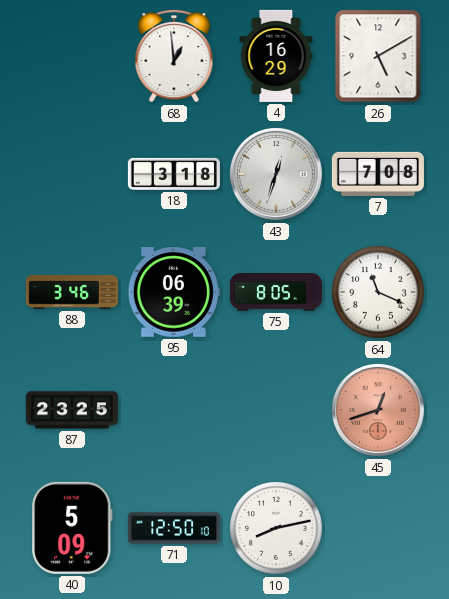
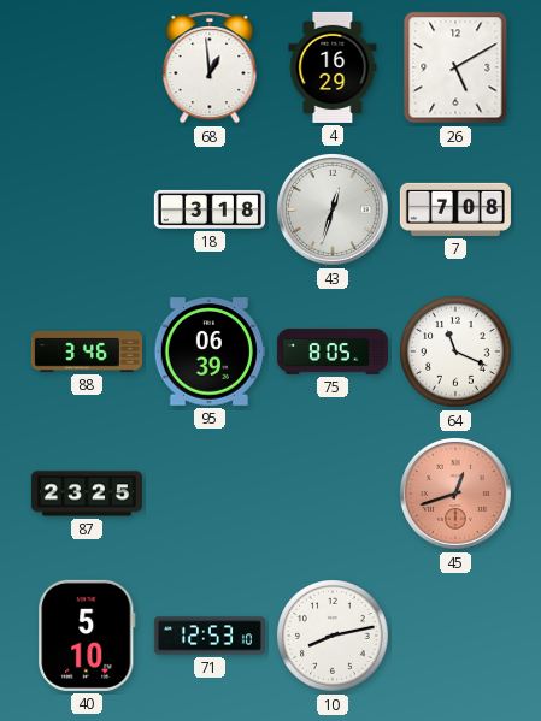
40: 5:09 -> 5:10
71: 12:50 -> 12:53
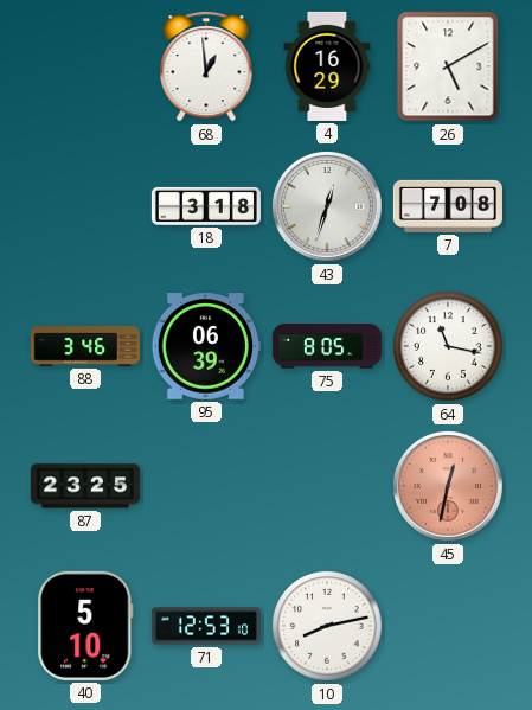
64: 11:19 -> 11:17
45: 12:42 -> 12:32
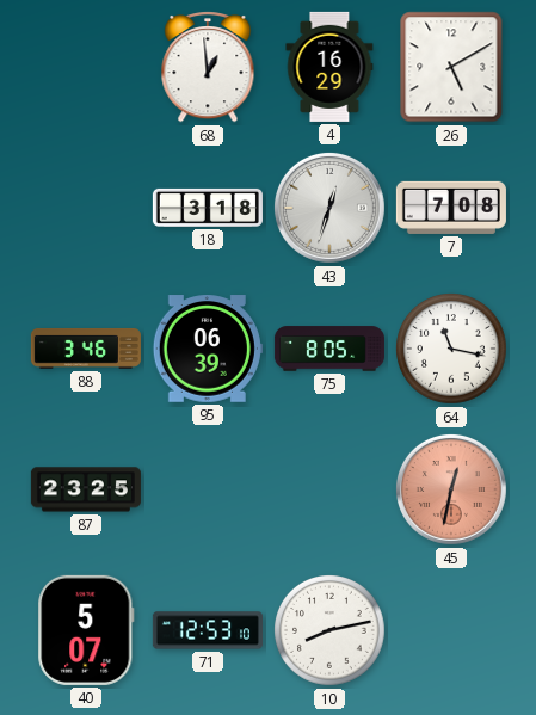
40: 5:10 -> 5:07
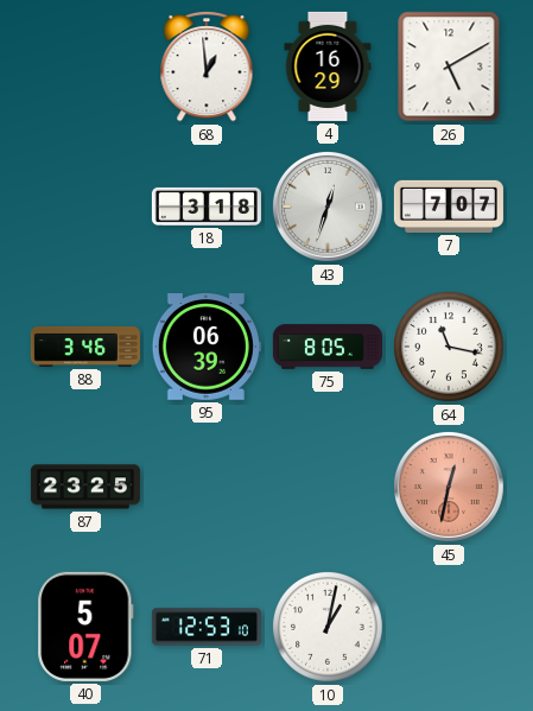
7: 7:08 -> 7:07
10: 8:13 -> 1:02
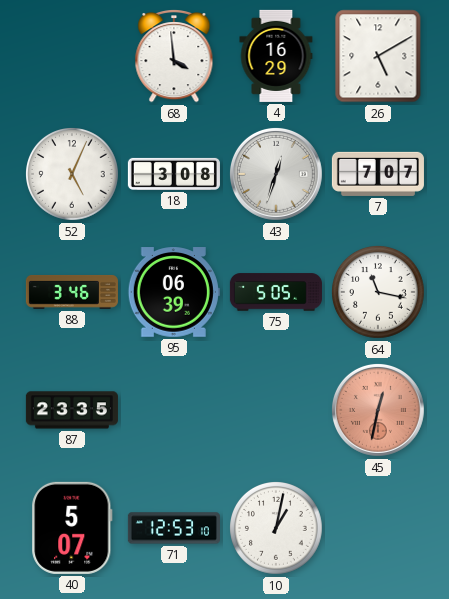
68: 12:59 -> 3:59
52: none -> 5:04
18: 3:18 -> 3:08
75: 8:05 -> 5:05
87: 23:25 -> 23:35
